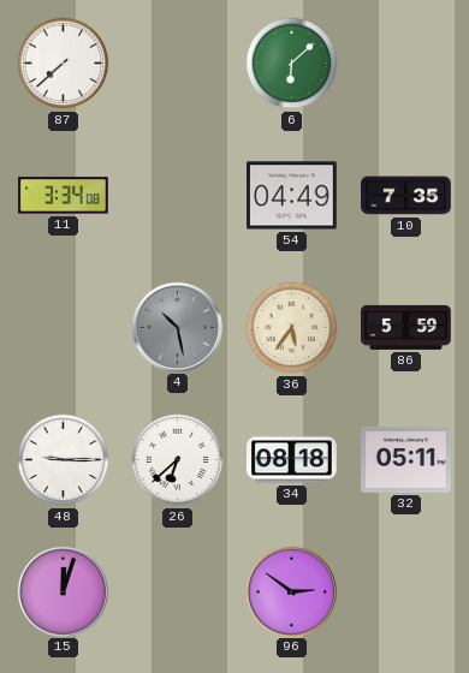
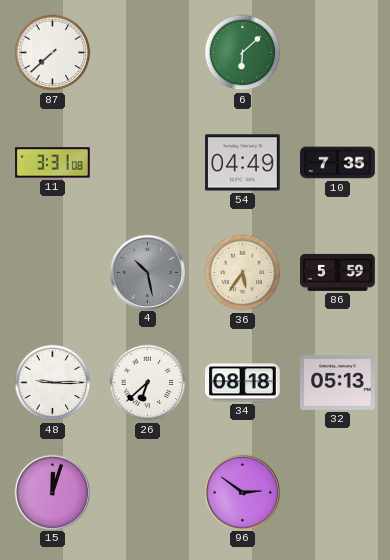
11: 3:34 -> 3:31
32: 05:11 -> 05:13
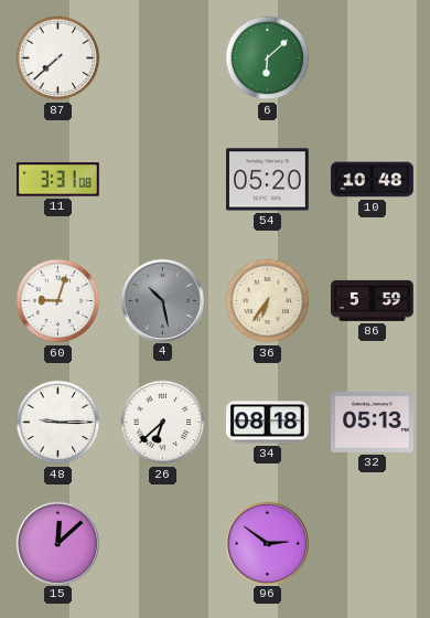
54: 04:49 -> 05:20
10: 7:35 -> 10:48
60: none -> 9:03
36: 5:36 -> 6:36
15: 12:03 -> 12:08
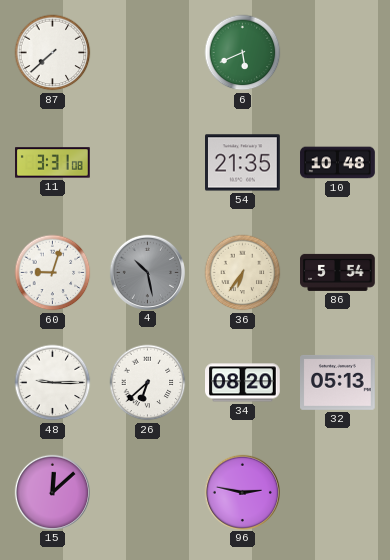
6: 6:08 -> 5:41
54: 05:20 -> 21:35
86: 5:59 -> 5:54
34: 08:18 -> 08:20
96: 2:51 -> 2:47
